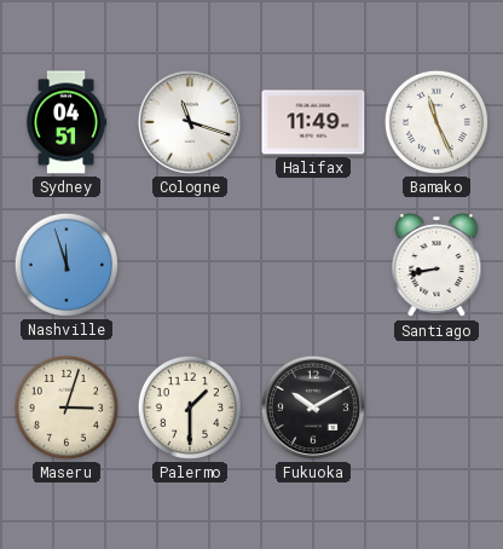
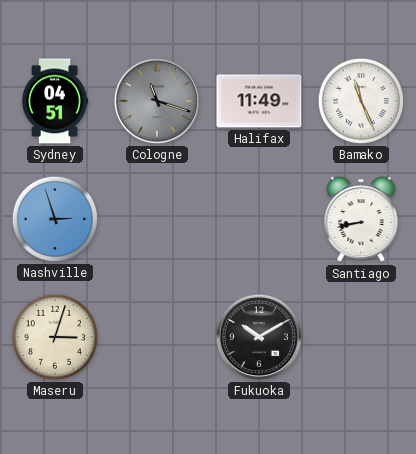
Cologne dial: white -> grey
Nashville: 11:57 -> 2:57
Palermo: 1:30 -> none
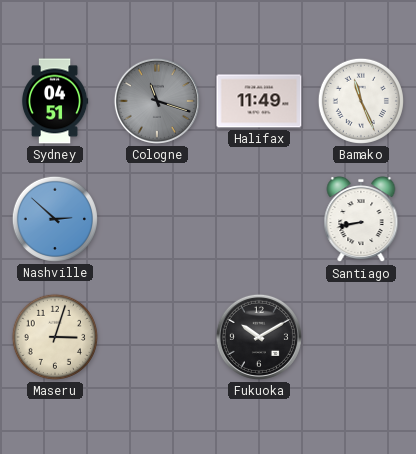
Nashville: 2:57 -> 2:52
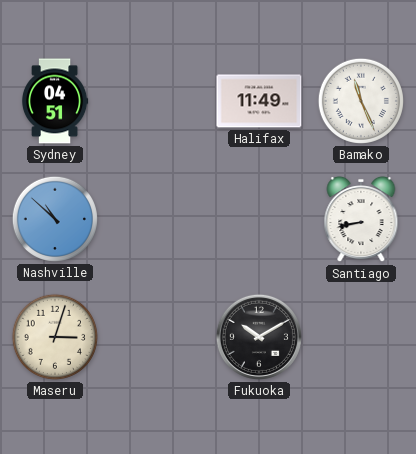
Cologne: 11:18 -> none
Nashville: 2:52 -> 10:52
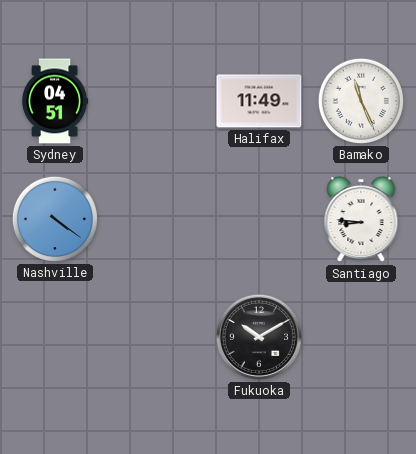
Nashville: 10:52 -> 4:21
Santiago: 8:43 -> 8:46
Maseru: 3:03 -> none
